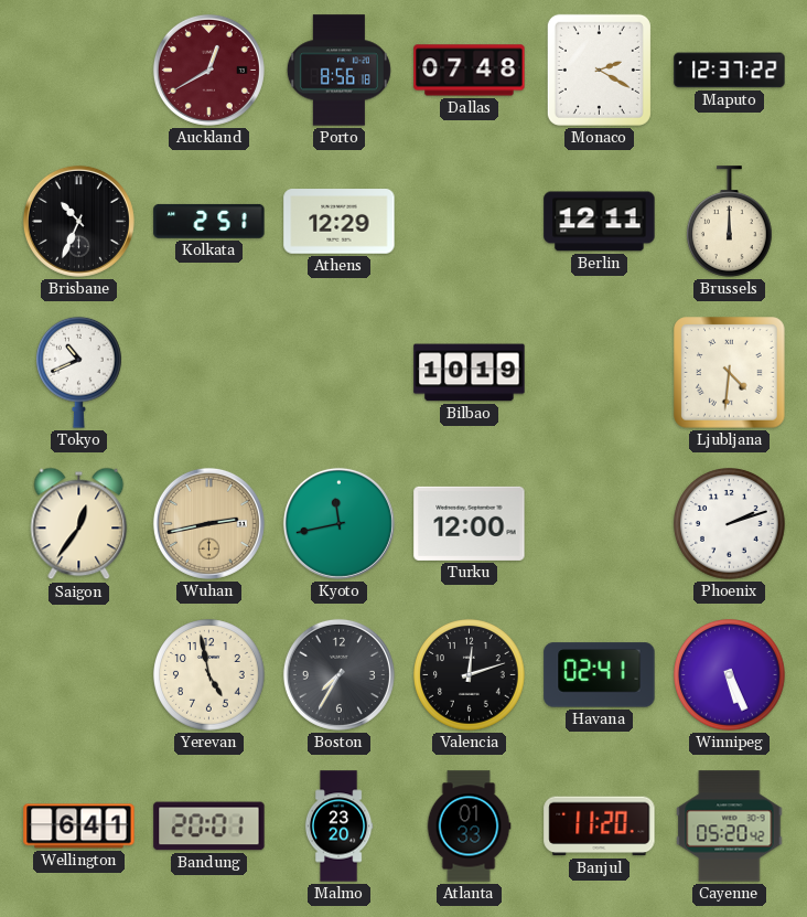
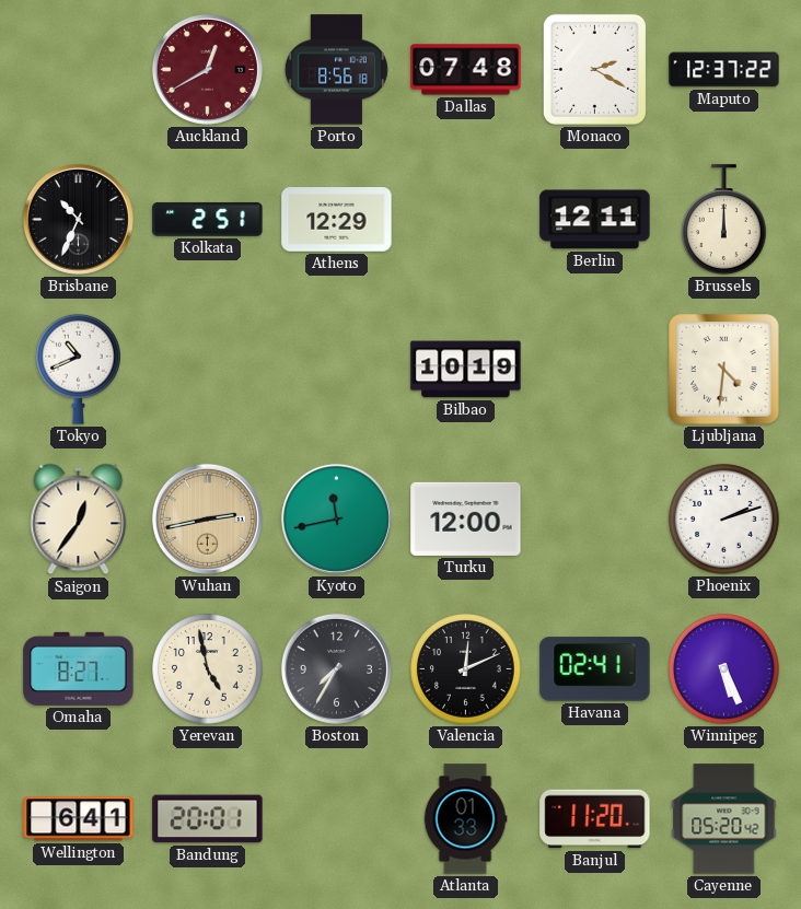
Omaha: none -> 8:27
Valencia: 12:12 -> 12:11
Malmo: 23:20 -> none
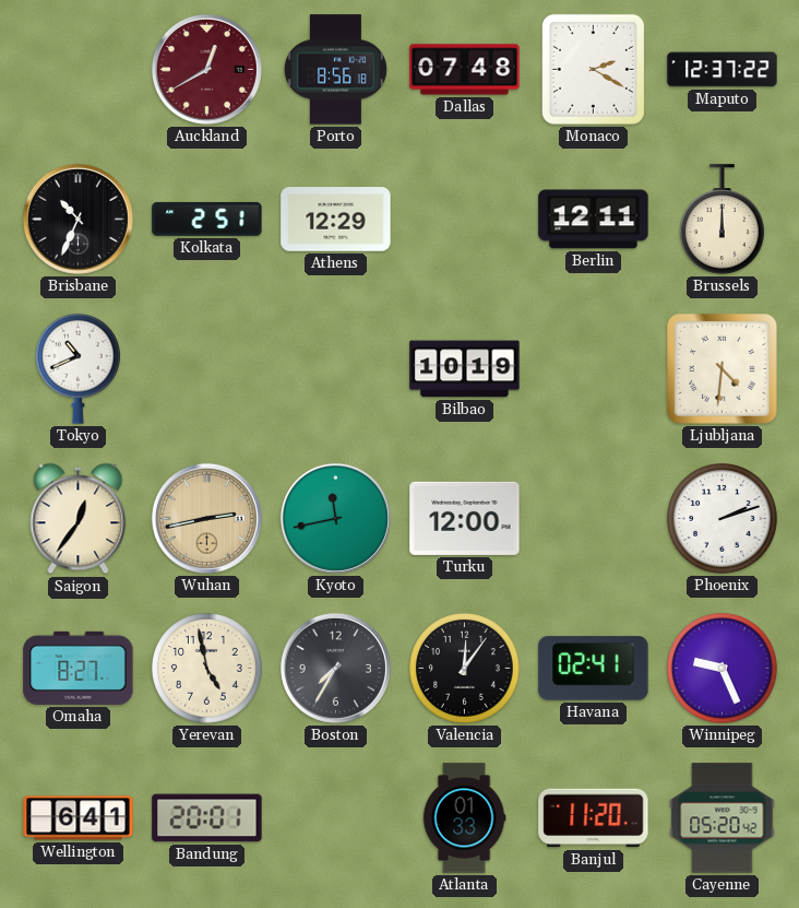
Valencia: 12:11 -> 12:06
Winnipeg: 5:26 -> 9:26
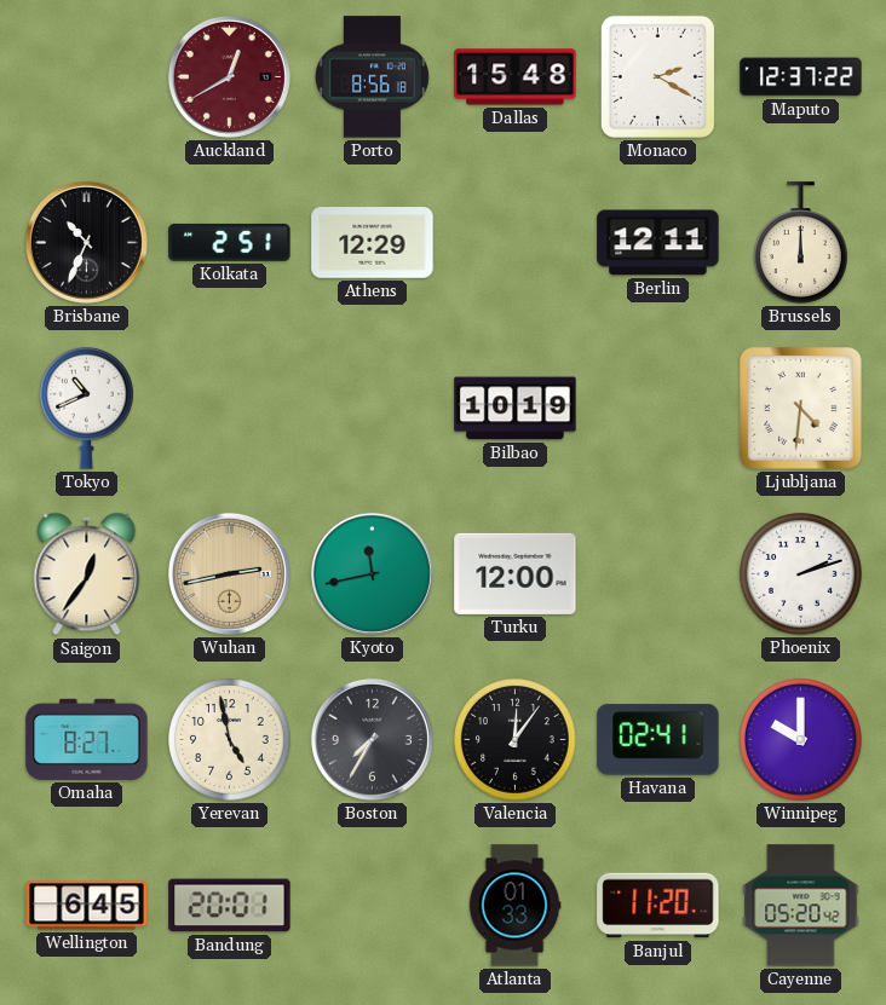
Dallas: 07:48 -> 15:48
Winnipeg: 9:26 -> 10:00
Wellington: 6:41 -> 6:45
